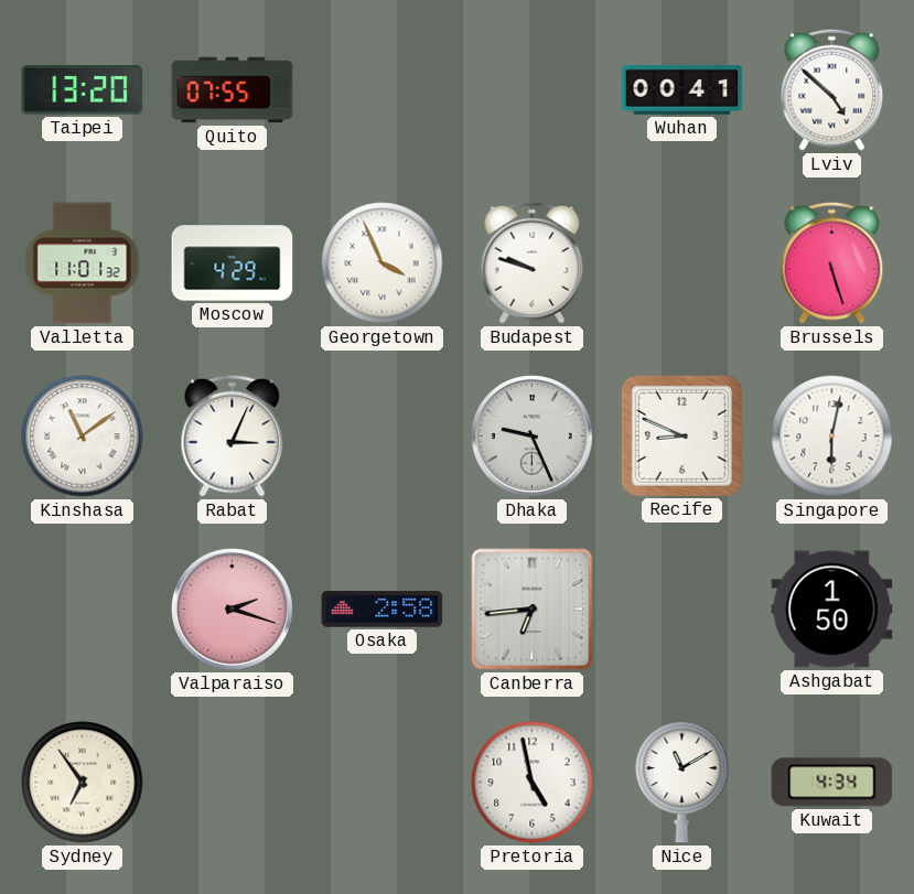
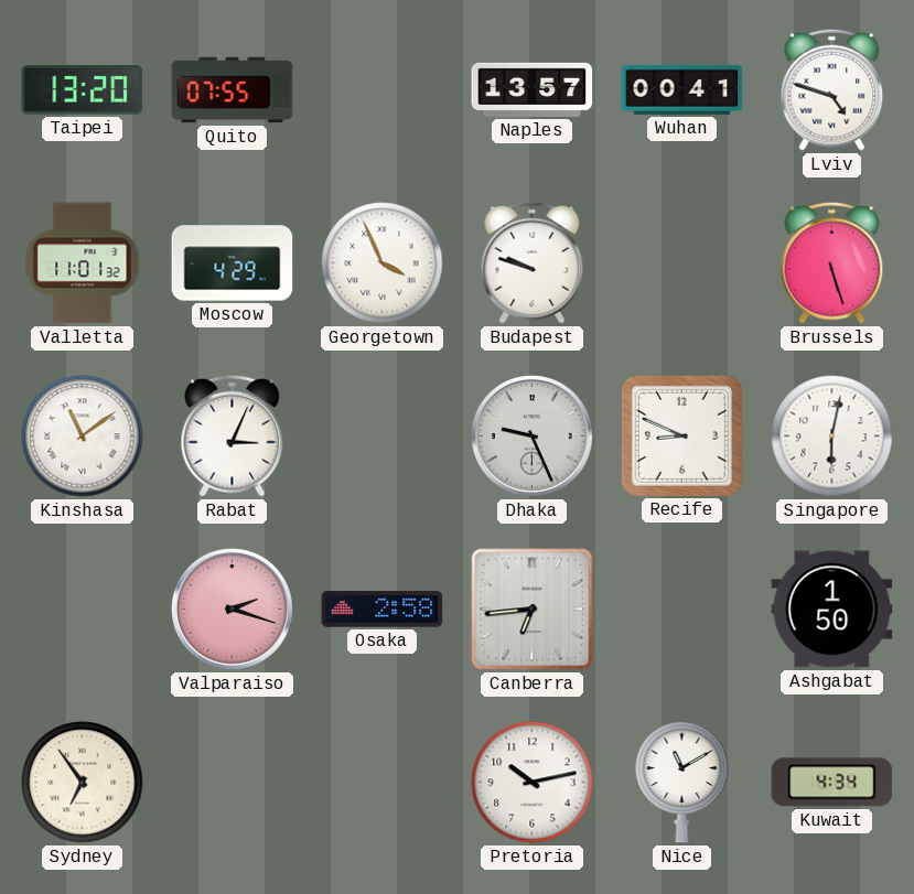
Naples: none -> 13:57
Lviv: 4:52 -> 4:48
Pretoria: 4:58 -> 10:13
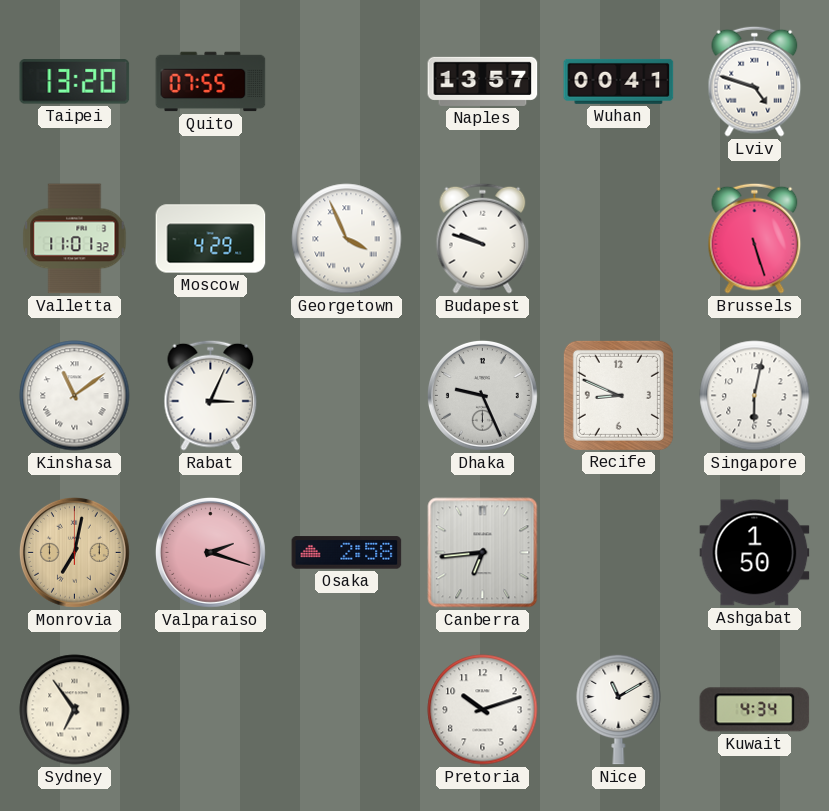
Monrovia: none -> 7:02
Pretoria: 10:13 -> 10:12
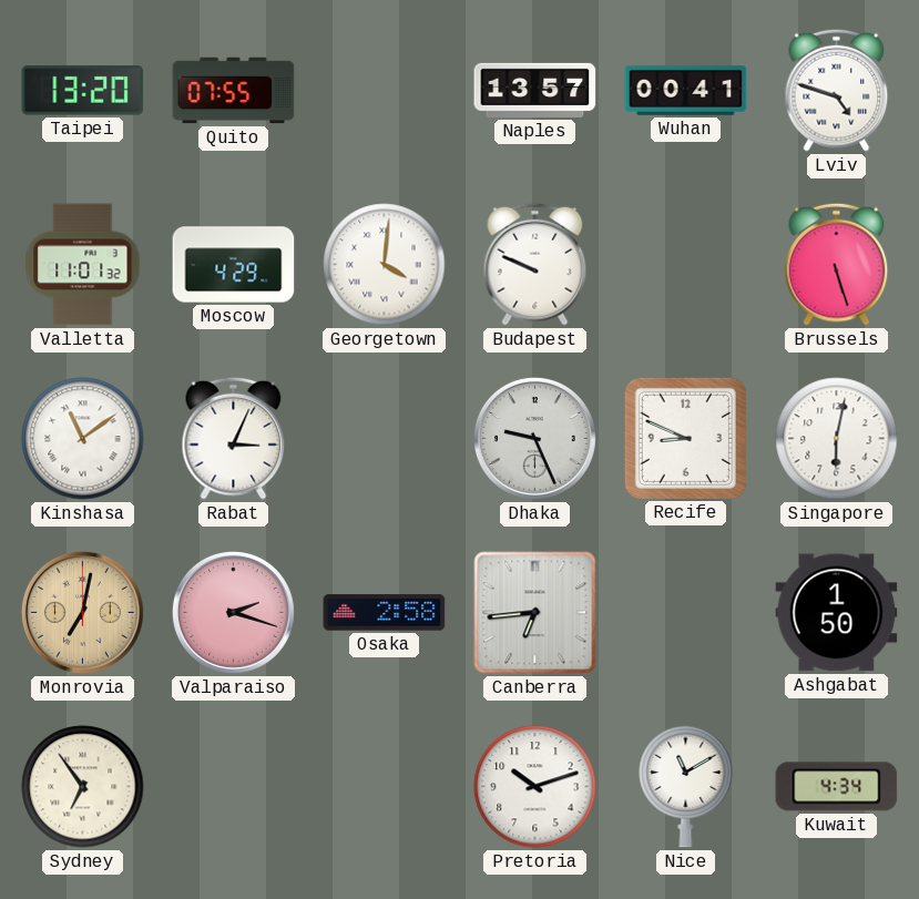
Georgetown: 3:56 -> 4:01
Budapest: 9:48 -> 9:49
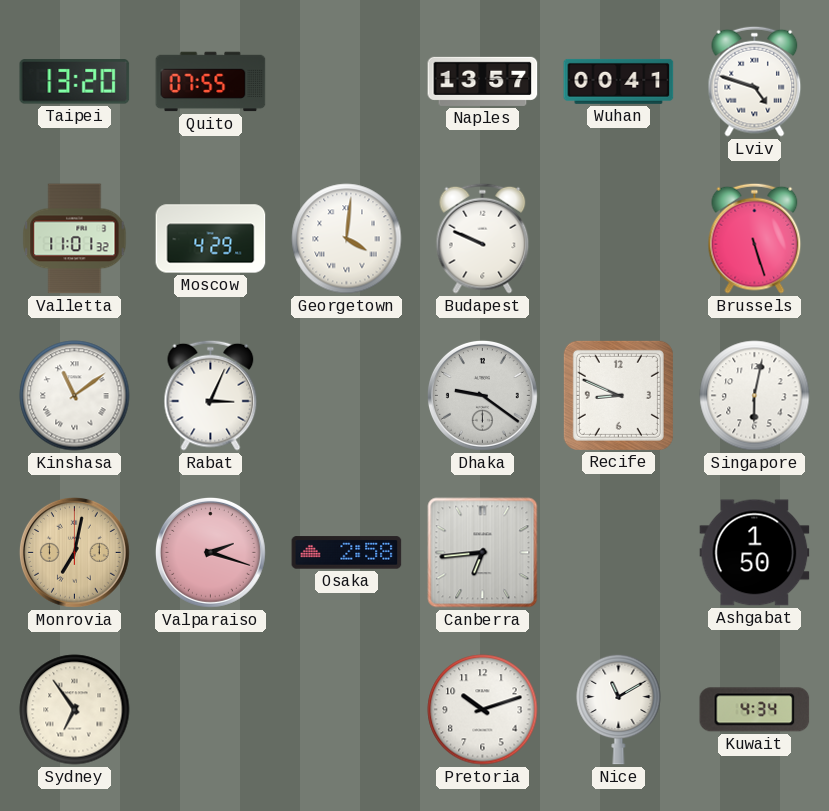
Dhaka: 9:26 -> 9:21
